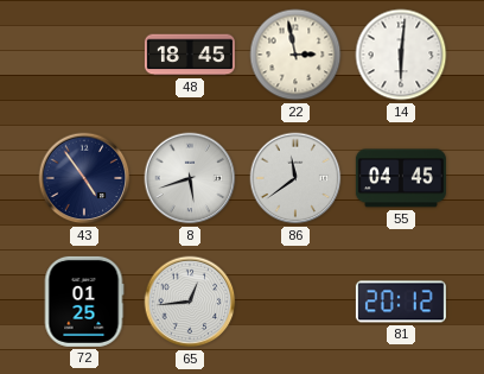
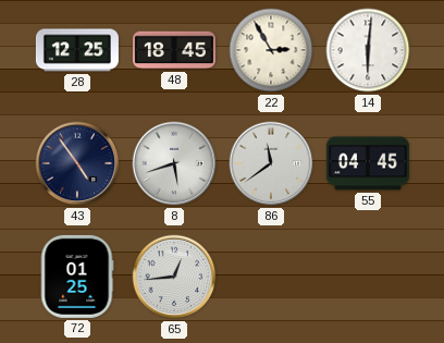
28: none -> 12:25
22: 2:58 -> 2:55
81: 20:12 -> none
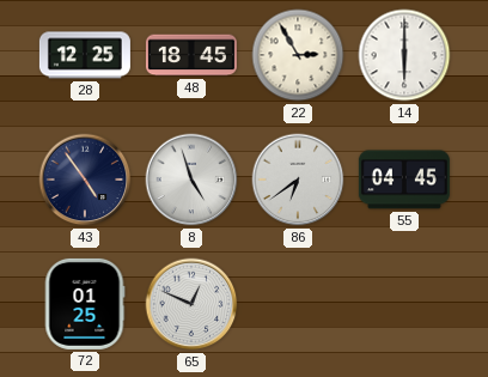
14: 6:01 -> 6:00
8: 5:42 -> 4:57
86: 11:39 -> 6:39
65: 12:44 -> 12:49
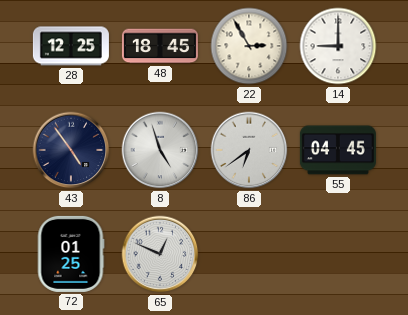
14: 6:00 -> 9:00
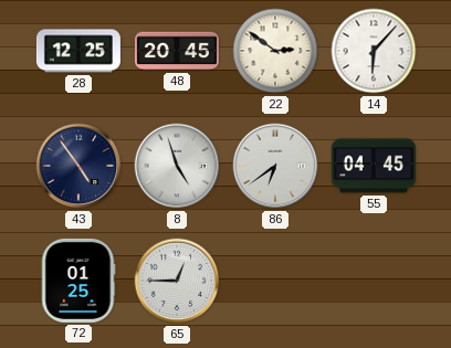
48: 18:45 -> 20:45
22: 2:55 -> 2:51
14: 9:00 -> 6:07
65: 12:49 -> 12:45
